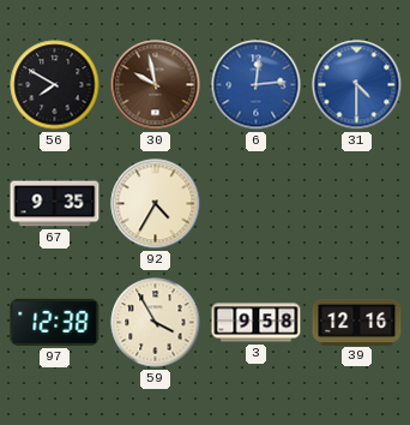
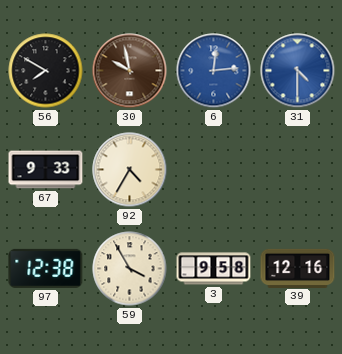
67: 9:35 -> 9:33
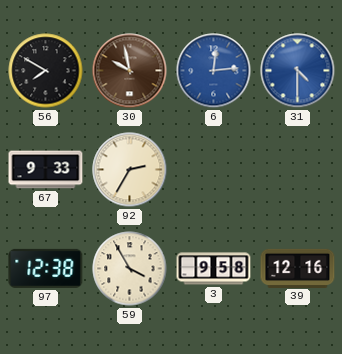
92: 4:35 -> 2:35
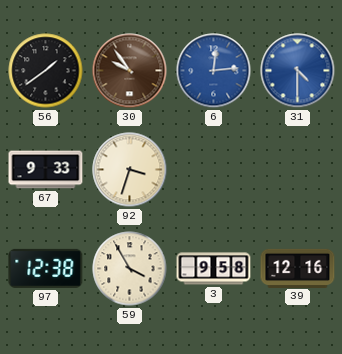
56: 7:50 -> 1:39
30: 9:58 -> 9:54
92: 2:35 -> 3:33
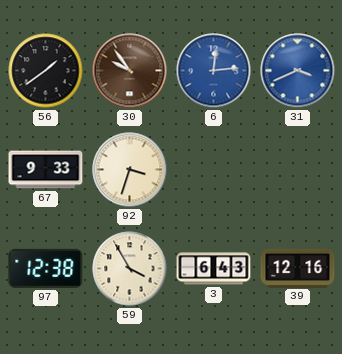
31: 4:30 -> 3:41
3: 9:58 -> 6:43
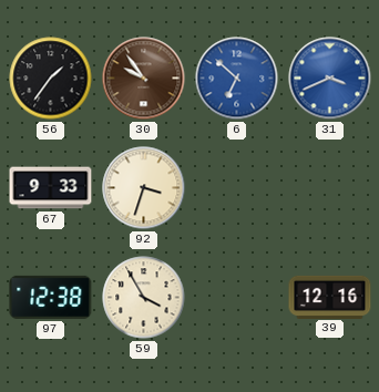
56: 1:39 -> 1:36
6: 12:14 -> 6:52
3: 6:43 -> none
